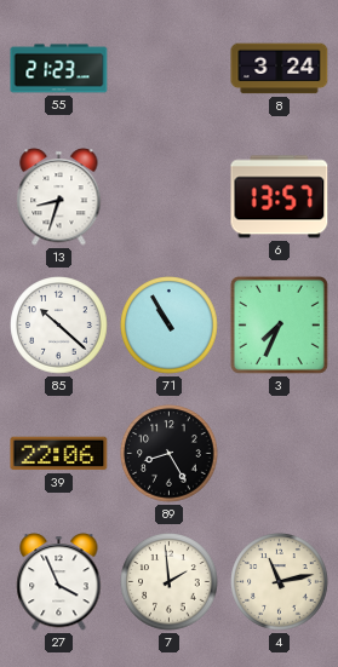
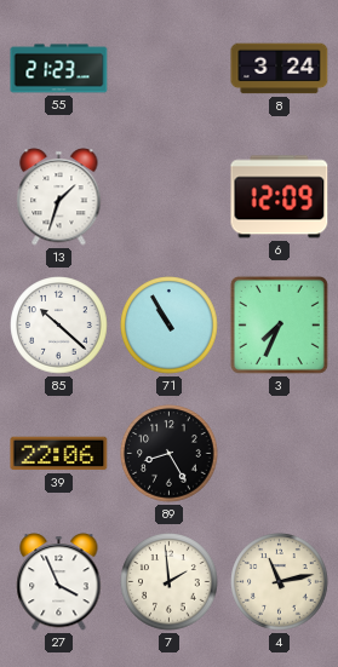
13: 8:33 -> 1:33
6: 13:57 -> 12:09
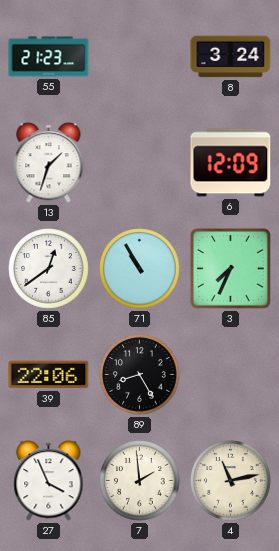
85: 10:22 -> 12:39
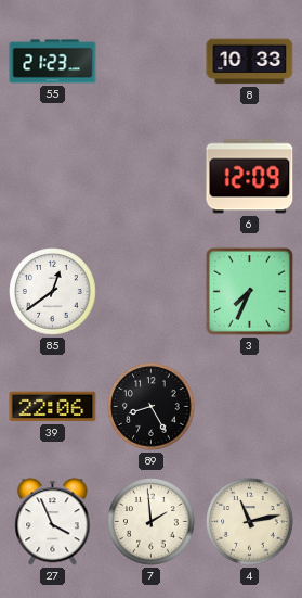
8: 3:24 -> 10:33
13: 1:33 -> none
71: 10:55 -> none
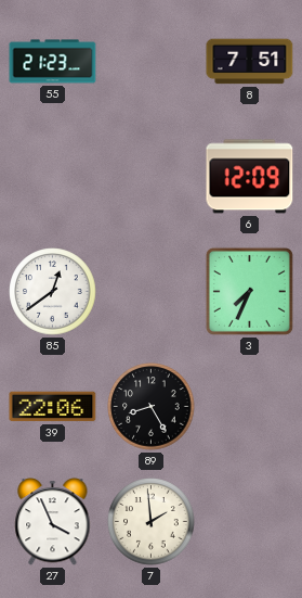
8: 10:33 -> 7:51
4: 11:13 -> none
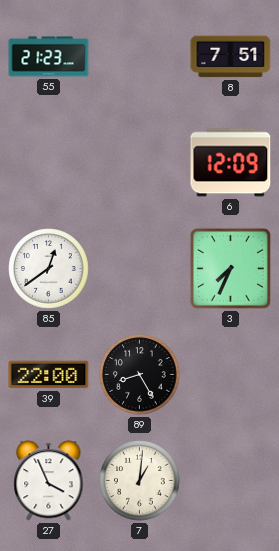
39: 22:06 -> 22:00
7: 1:59 -> 1:01
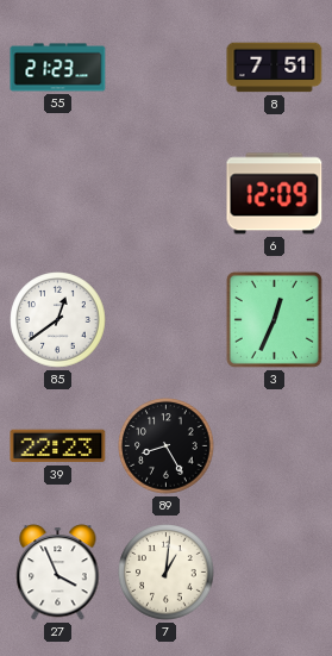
3: 7:34 -> 12:34
39: 22:00 -> 22:23
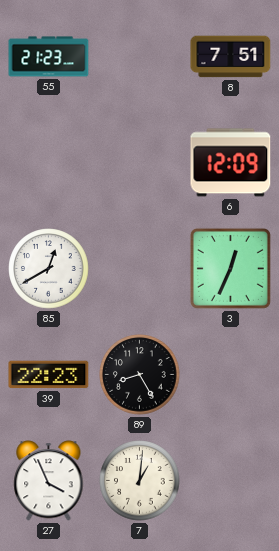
85: 12:39 -> 12:40
